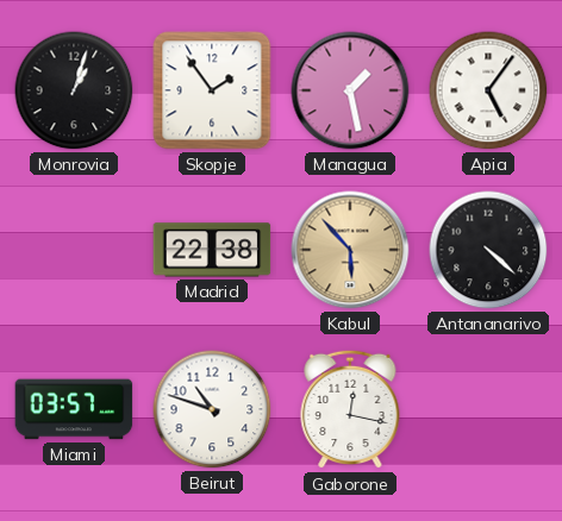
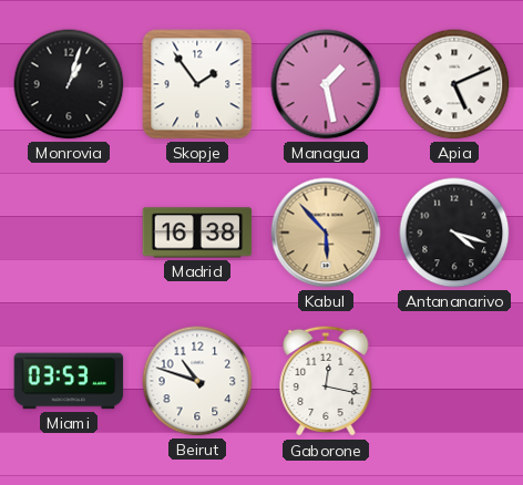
Apia: 5:06 -> 5:11
Madrid: 22:38 -> 16:38
Antananarivo: 4:22 -> 4:18
Miami: 03:57 -> 03:53
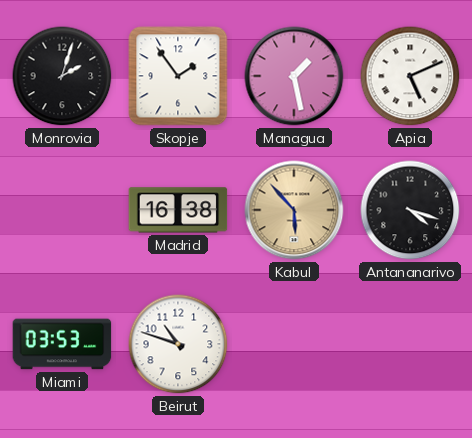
Monrovia: 1:03 -> 2:03
Gaborone: 12:17 -> none
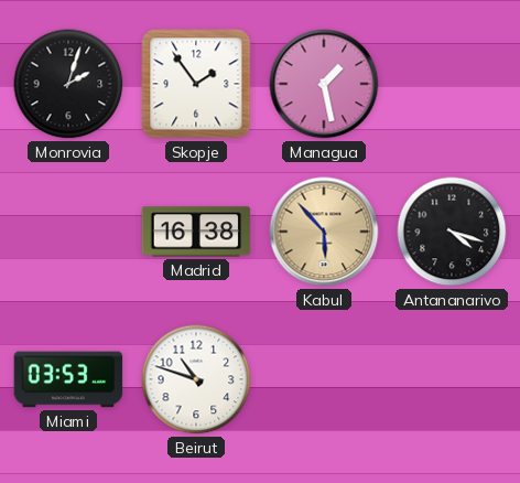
Apia: 5:11 -> none
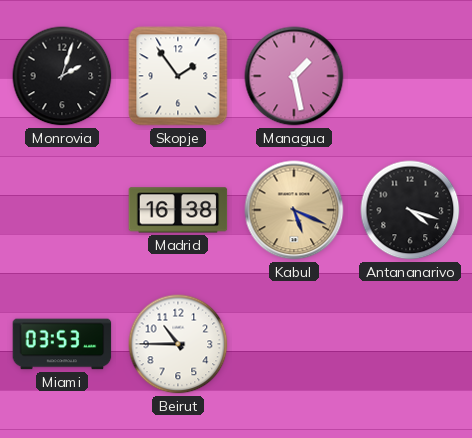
Kabul: 5:53 -> 5:19
Beirut: 10:48 -> 10:45
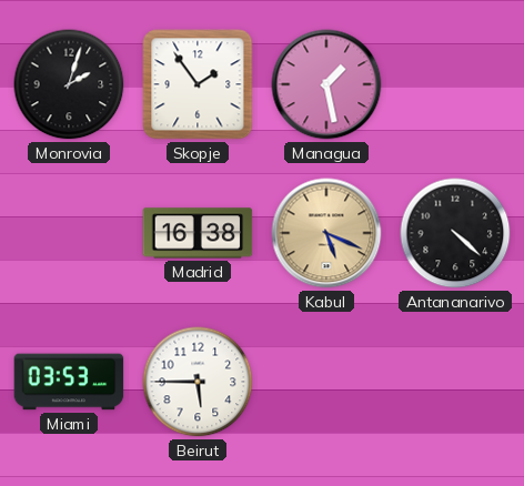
Antananarivo: 4:18 -> 4:22
Beirut: 10:45 -> 5:45
